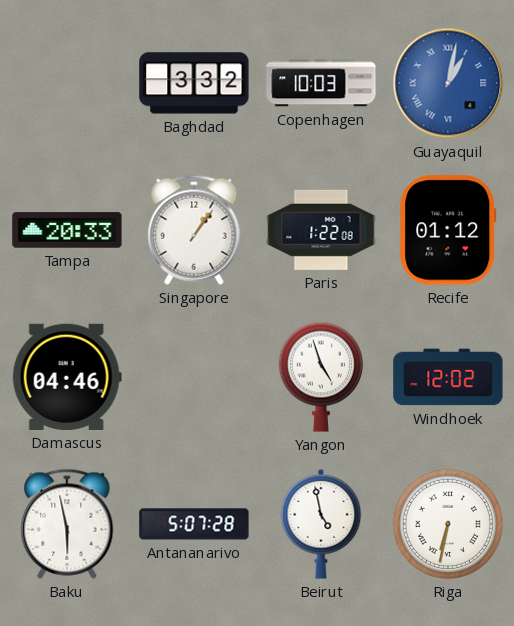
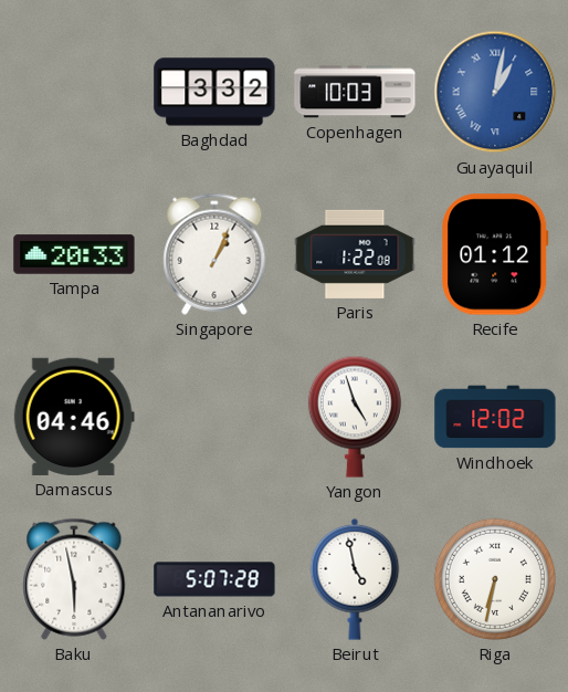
Singapore: 1:06 -> 1:04
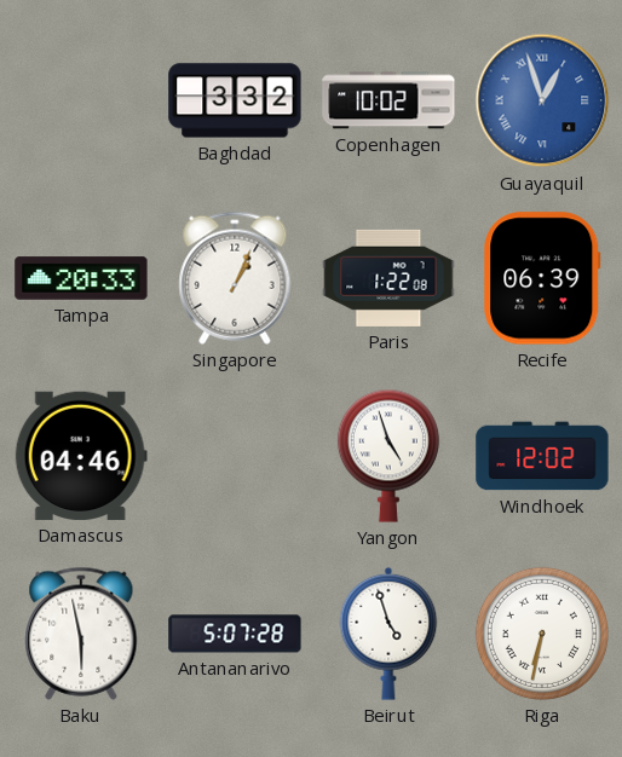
Copenhagen: 10:03 -> 10:02
Guayaquil: 1:02 -> 12:57
Recife: 01:12 -> 06:39
Beirut: 4:58 -> 4:57
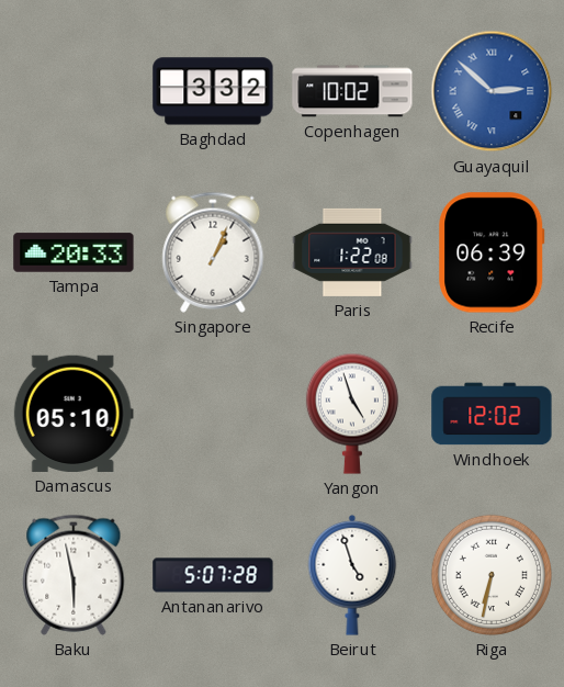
Guayaquil: 12:57 -> 2:52
Damascus: 04:46 -> 05:10
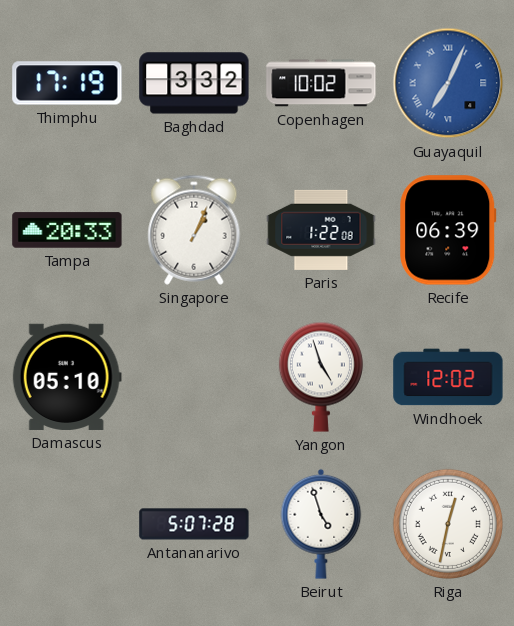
Thimphu: none -> 17:19
Guayaquil: 2:52 -> 7:04
Baku: 5:58 -> none
Riga: 6:32 -> 12:32
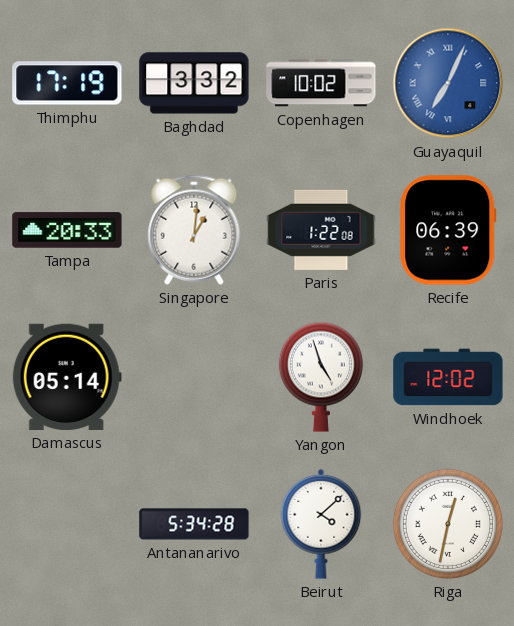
Singapore: 1:04 -> 1:01
Damascus: 05:10 -> 05:14
Antananarivo: 5:07 -> 5:34
Beirut: 4:57 -> 4:08
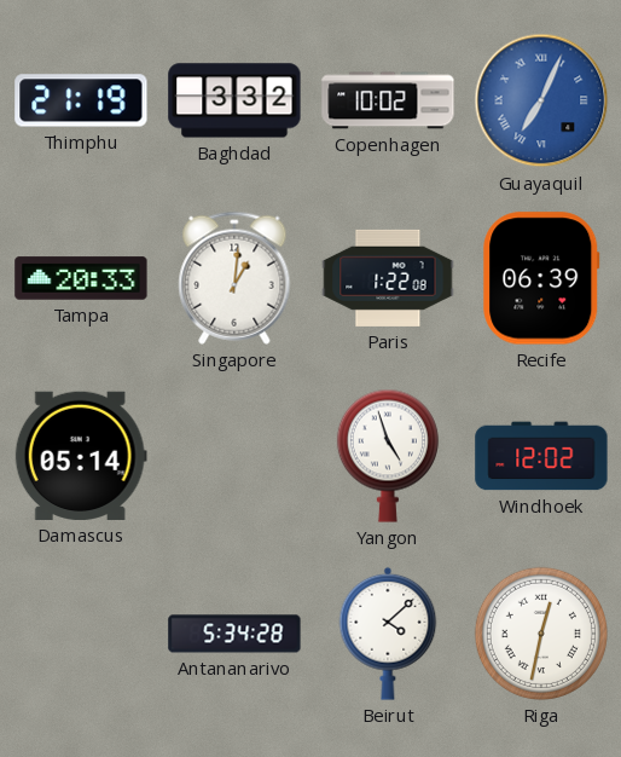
Thimphu: 17:19 -> 21:19
